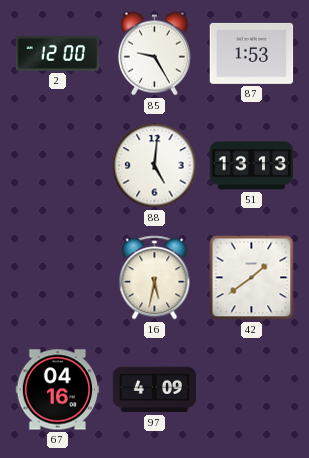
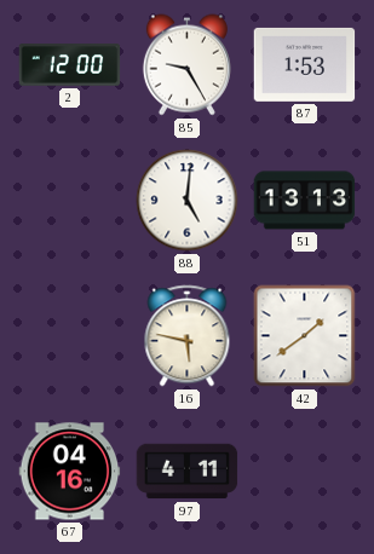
16: 5:32 -> 5:47
97: 4:09 -> 4:11
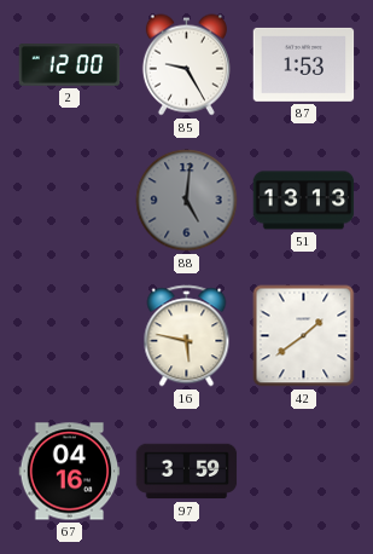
88 dial: white -> grey
97: 4:11 -> 3:59
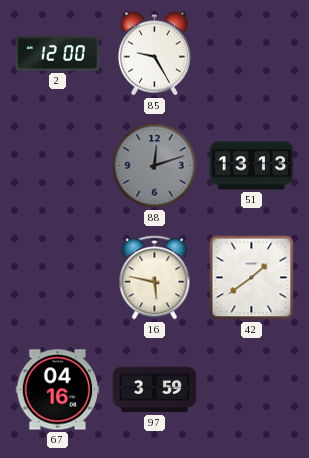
87: 1:53 -> none
88: 5:01 -> 12:12
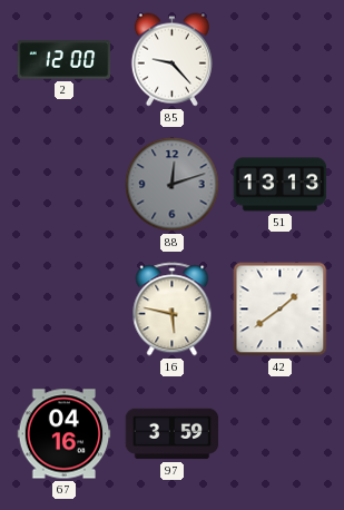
85: 9:25 -> 9:23
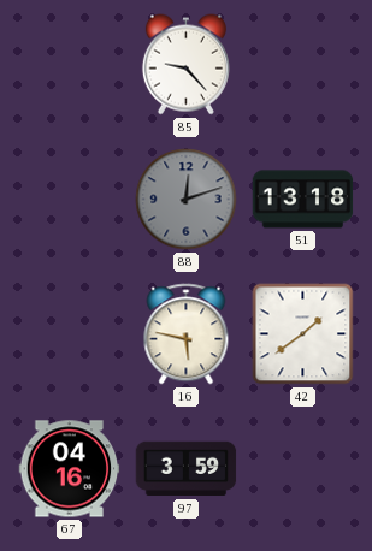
2: 12:00 -> none
51: 13:13 -> 13:18
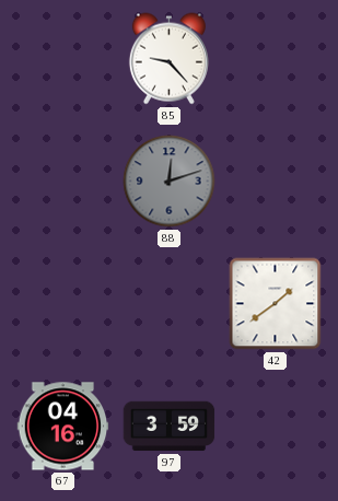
51: 13:18 -> none
16: 5:47 -> none
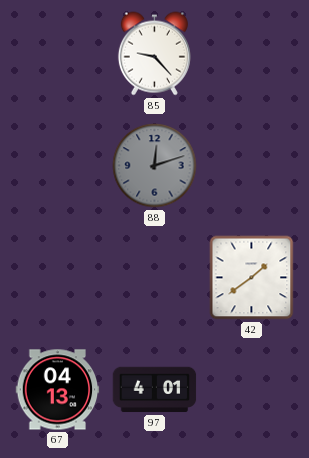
67: 04:16 -> 04:13
97: 3:59 -> 4:01
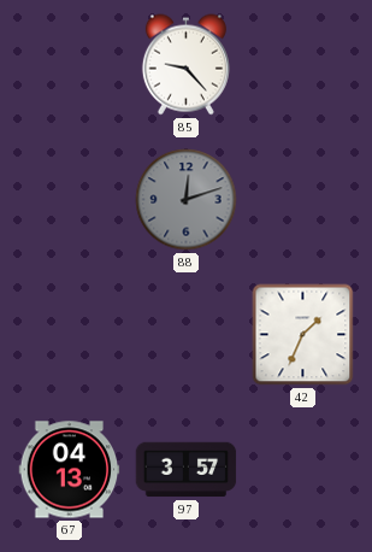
42: 1:39 -> 1:34
97: 4:01 -> 3:57
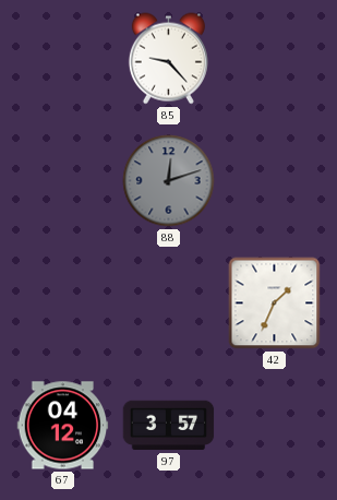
67: 04:13 -> 04:12
